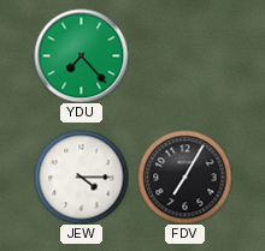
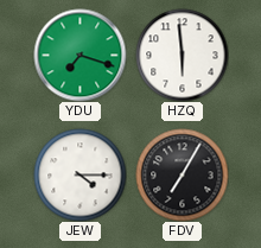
YDU: 7:23 -> 7:18
HZQ: none -> 5:59
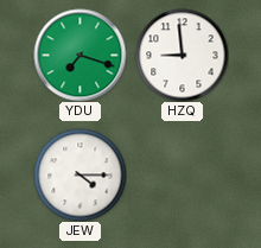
HZQ: 5:59 -> 8:59
FDV: 7:05 -> none
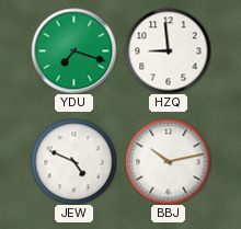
JEW: 4:15 -> 4:49
BBJ: none -> 10:13
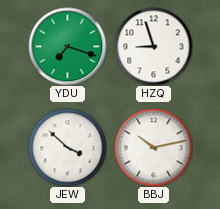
HZQ: 8:59 -> 8:57
JEW: 4:49 -> 3:52
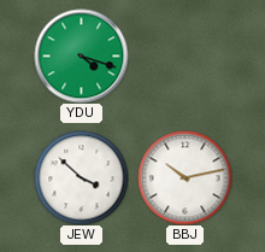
YDU: 7:18 -> 4:18
HZQ: 8:57 -> none
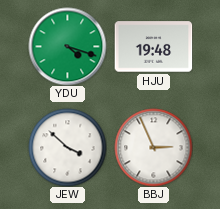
HJU: none -> 19:48
BBJ: 10:13 -> 2:56
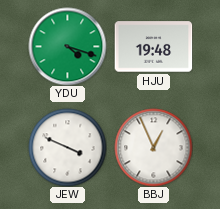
JEW: 3:52 -> 3:49
BBJ: 2:56 -> 12:56
